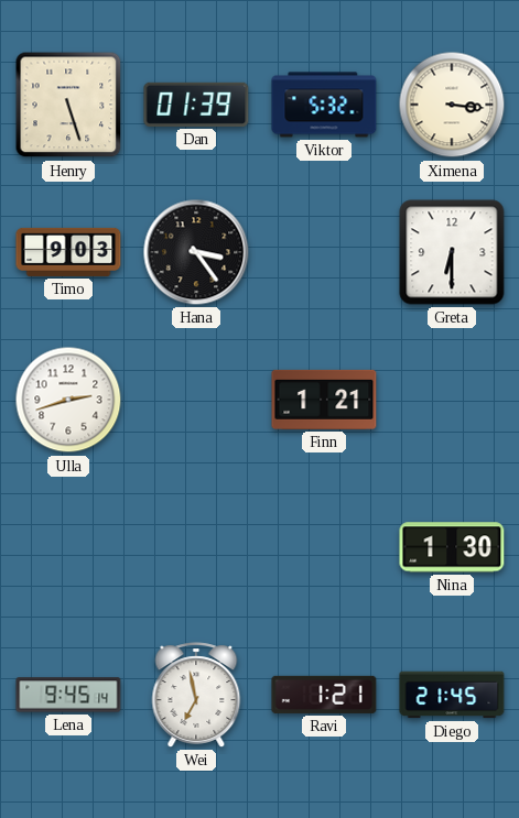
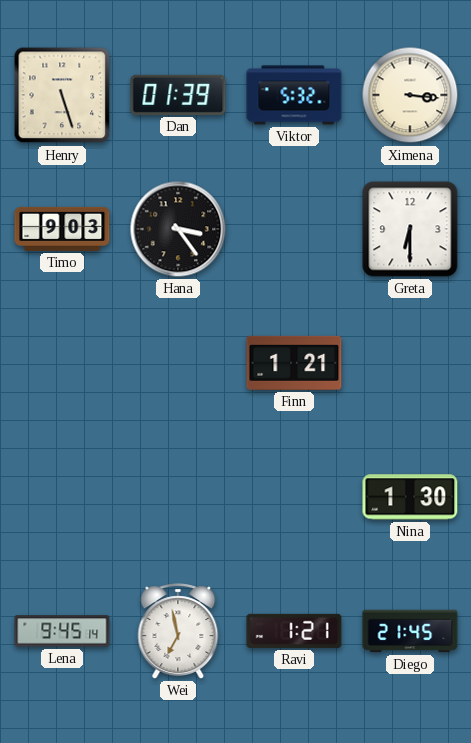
Ulla: 2:42 -> none
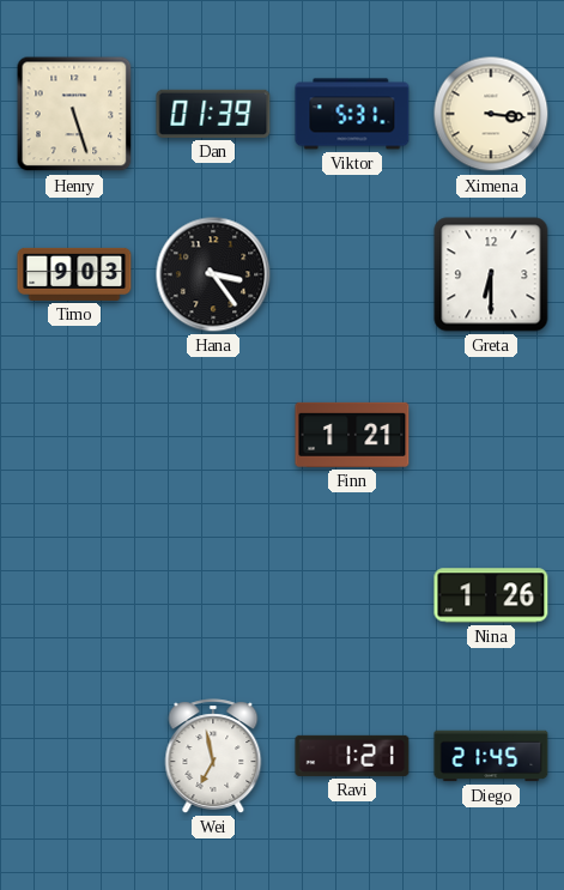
Viktor: 5:32 -> 5:31
Nina: 1:30 -> 1:26
Lena: 9:45 -> none
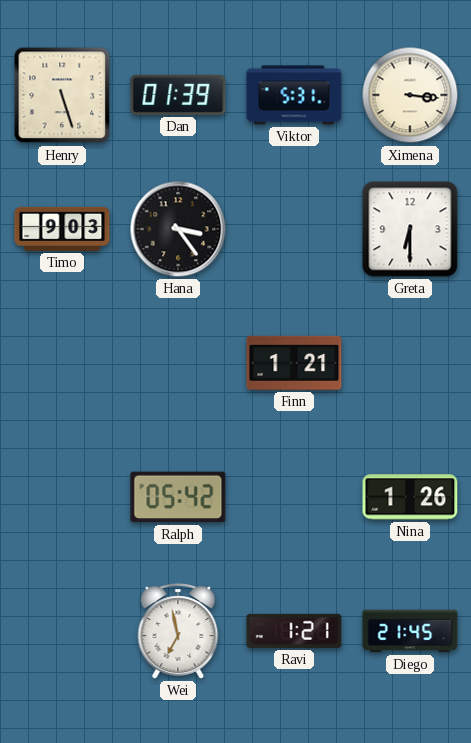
Ralph: none -> 05:42
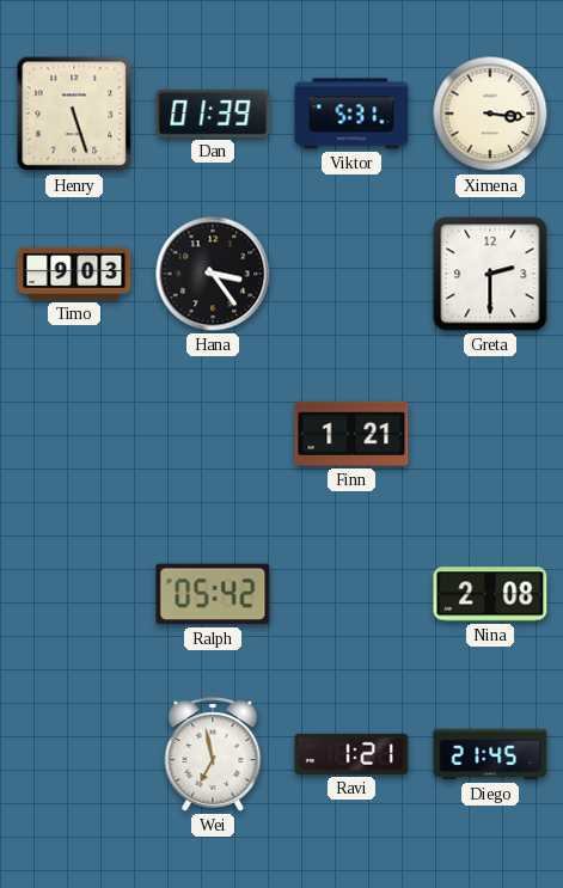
Greta: 6:30 -> 2:30
Nina: 1:26 -> 2:08
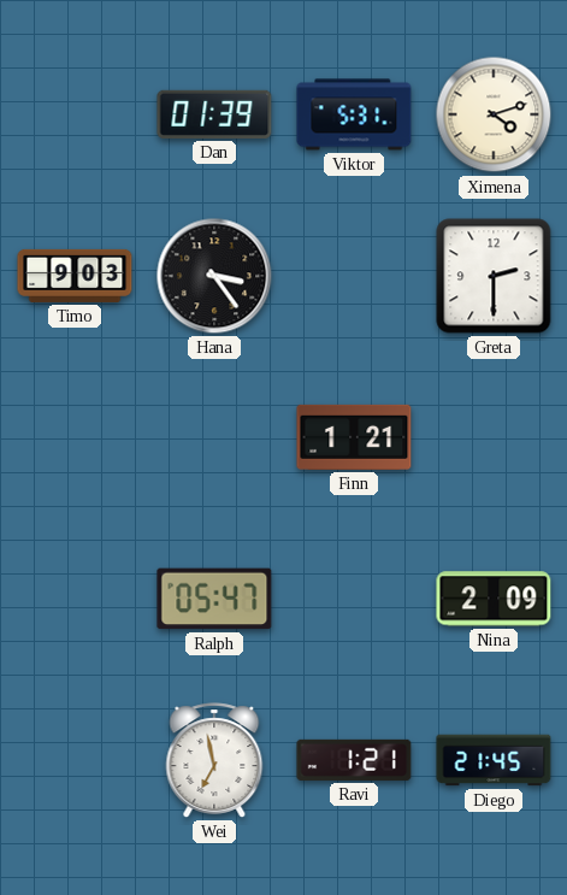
Henry: 5:27 -> none
Ximena: 3:16 -> 4:12
Ralph: 05:42 -> 05:47
Nina: 2:08 -> 2:09
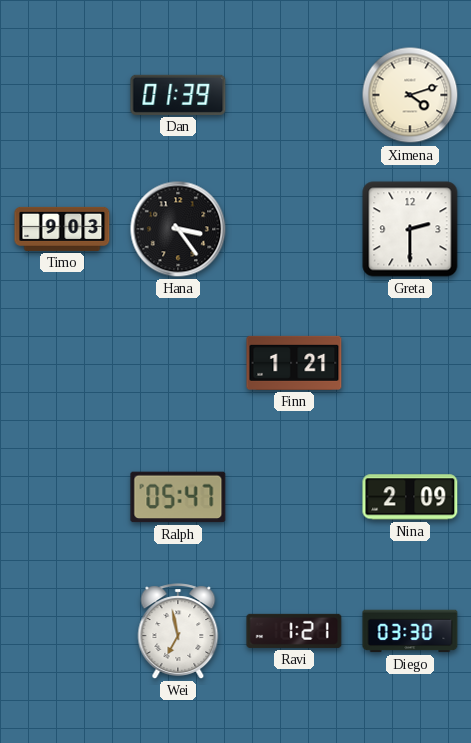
Viktor: 5:31 -> none
Diego: 21:45 -> 03:30
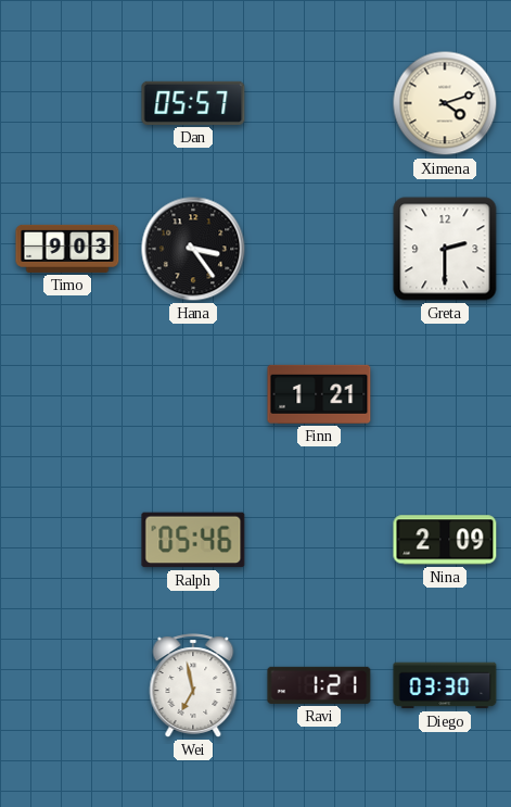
Dan: 01:39 -> 05:57
Ralph: 05:47 -> 05:46
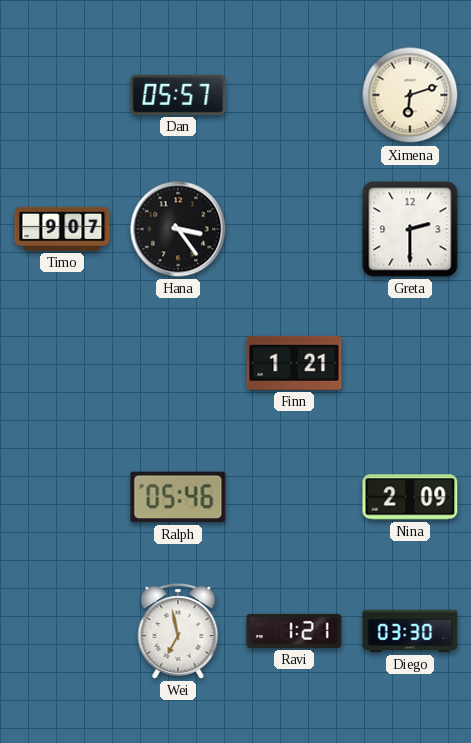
Ximena: 4:12 -> 6:12
Timo: 9:03 -> 9:07
